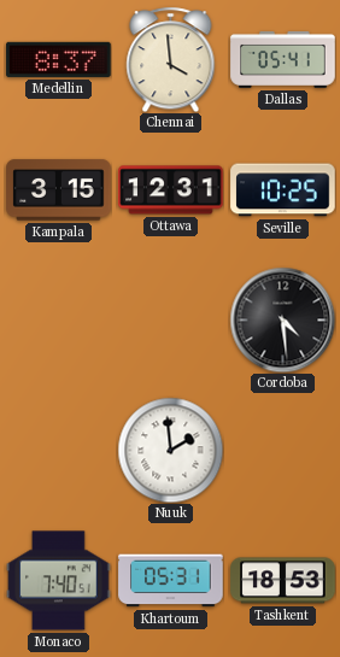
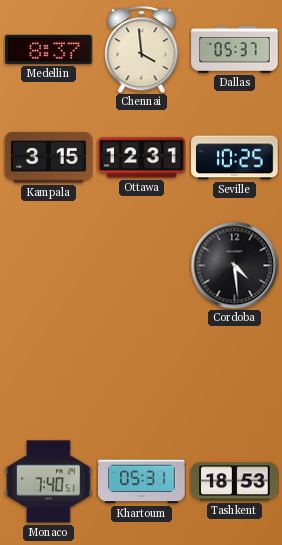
Dallas: 05:41 -> 05:37
Nuuk: 1:59 -> none
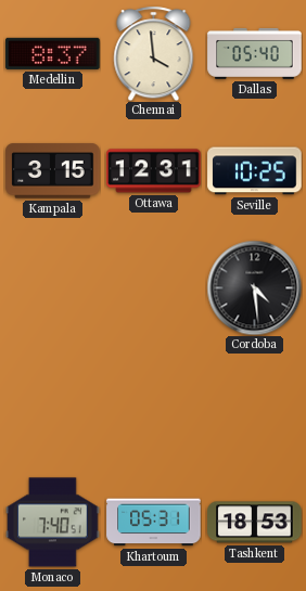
Dallas: 05:37 -> 05:40
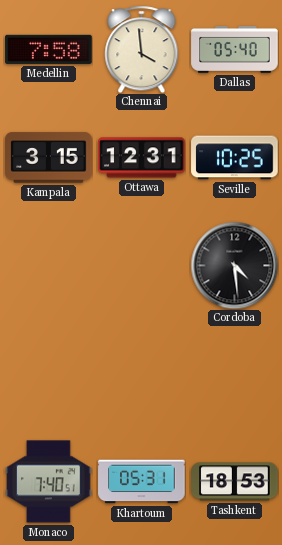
Medellin: 8:37 -> 7:58
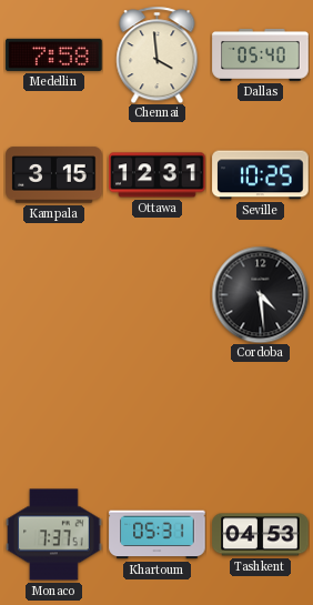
Monaco: 7:40 -> 7:37
Tashkent: 18:53 -> 04:53
